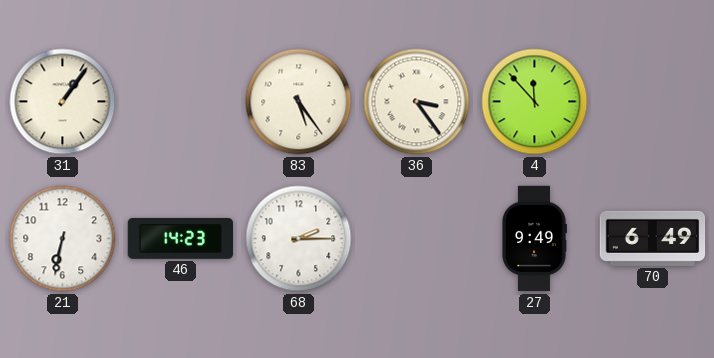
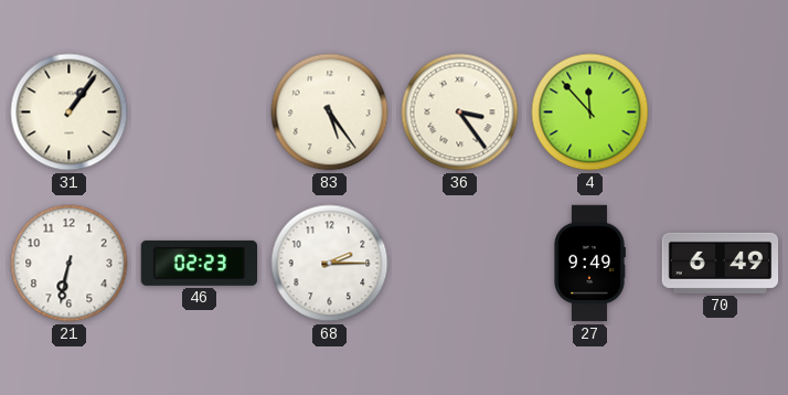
46: 14:23 -> 02:23
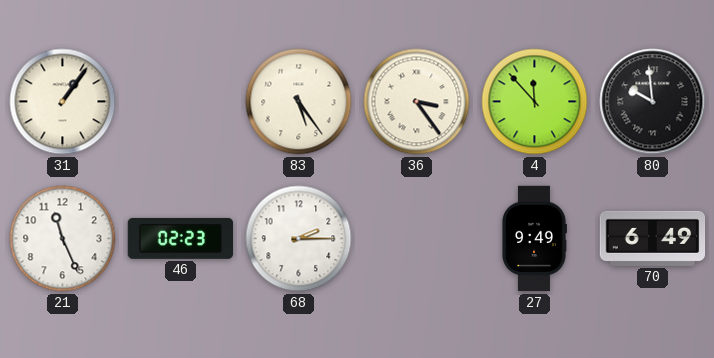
80: none -> 9:59
21: 6:32 -> 11:26
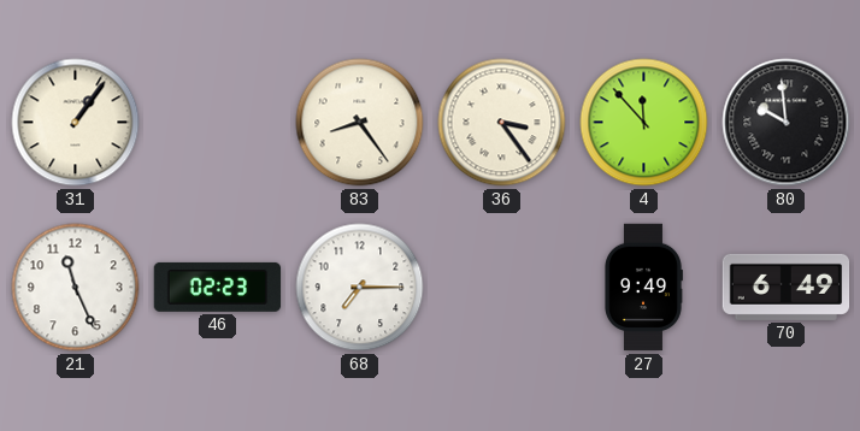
83: 5:24 -> 8:24
68: 2:15 -> 7:15
